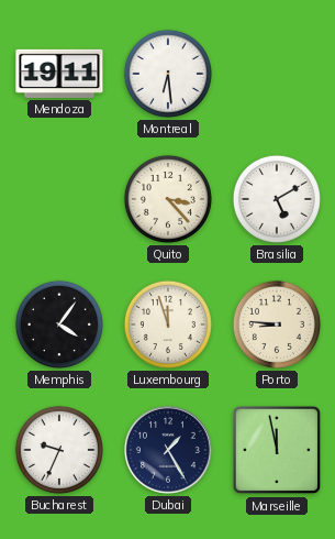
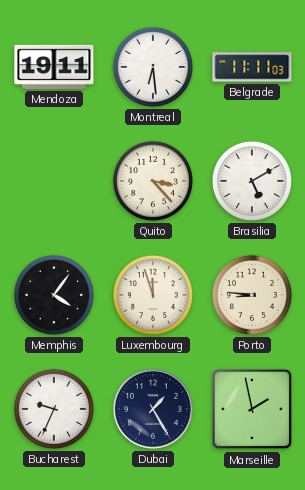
Belgrade: none -> 11:11
Marseille: 11:58 -> 1:58
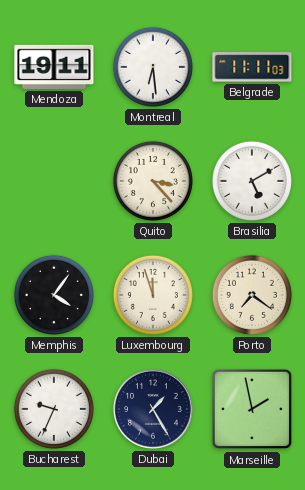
Porto: 8:46 -> 7:21
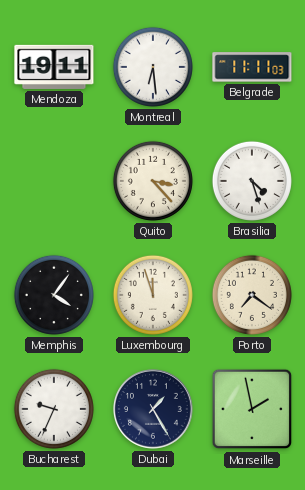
Brasilia: 5:10 -> 4:27
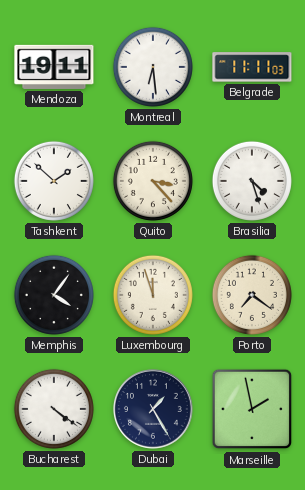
Tashkent: none -> 1:52
Bucharest: 9:34 -> 4:21
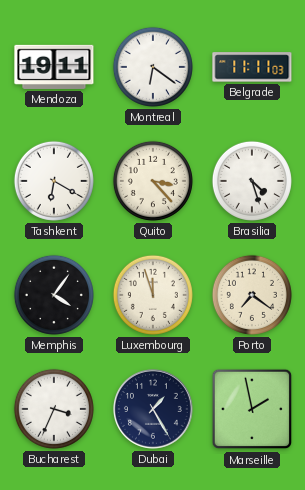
Montreal: 6:29 -> 6:21
Tashkent: 1:52 -> 6:20
Bucharest: 4:21 -> 3:34
